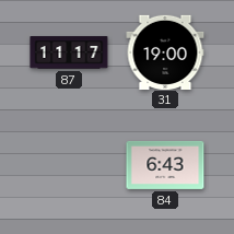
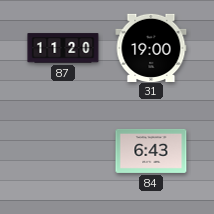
87: 11:17 -> 11:20
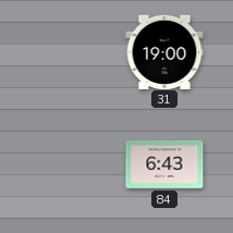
87: 11:20 -> none
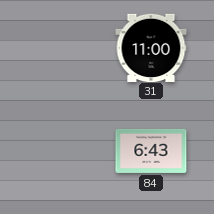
31: 19:00 -> 11:00
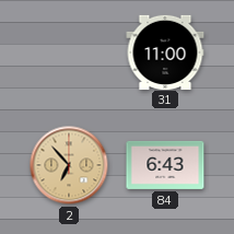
2: none -> 6:53
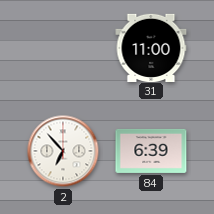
2 dial: champagne -> white
84: 6:43 -> 6:39
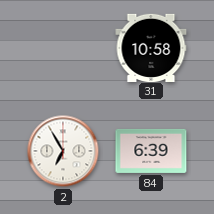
31: 11:00 -> 10:58
2: 6:53 -> 6:55
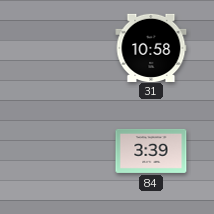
2: 6:55 -> none
84: 6:39 -> 3:39
